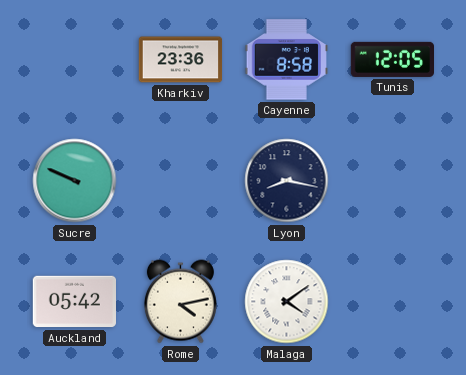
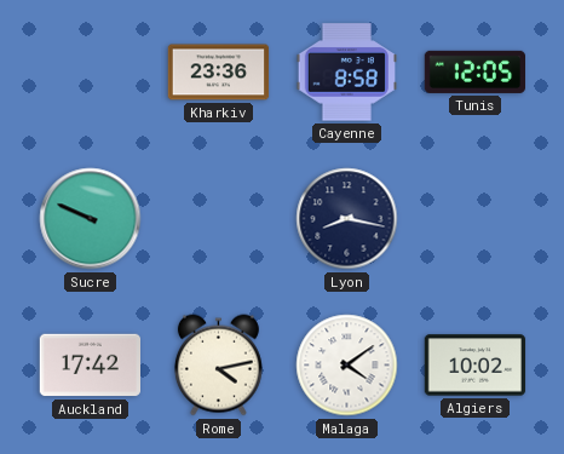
Auckland: 05:42 -> 17:42
Algiers: none -> 10:02
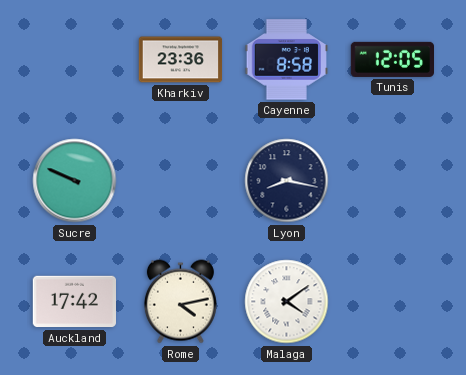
Algiers: 10:02 -> none
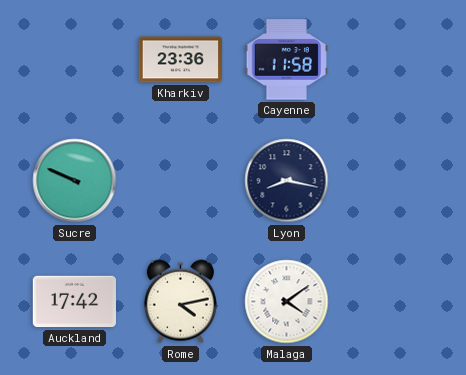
Cayenne: 8:58 -> 11:58
Tunis: 12:05 -> none
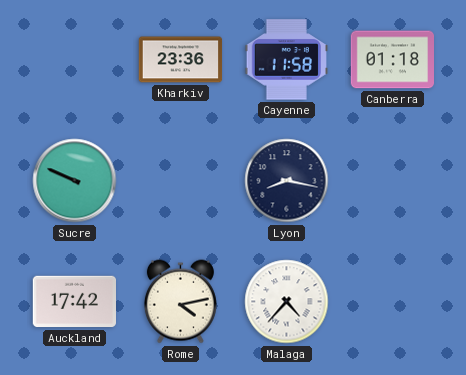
Canberra: none -> 01:18
Malaga: 4:09 -> 4:37
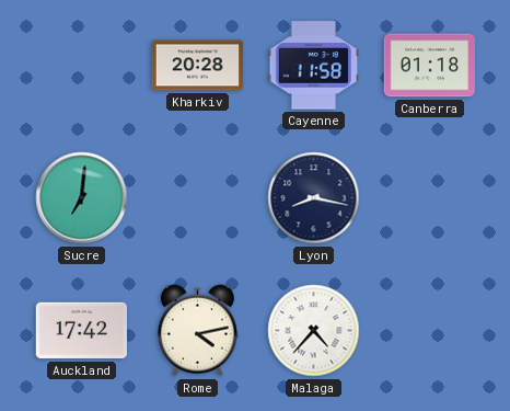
Kharkiv: 23:36 -> 20:28
Sucre: 9:49 -> 7:01
